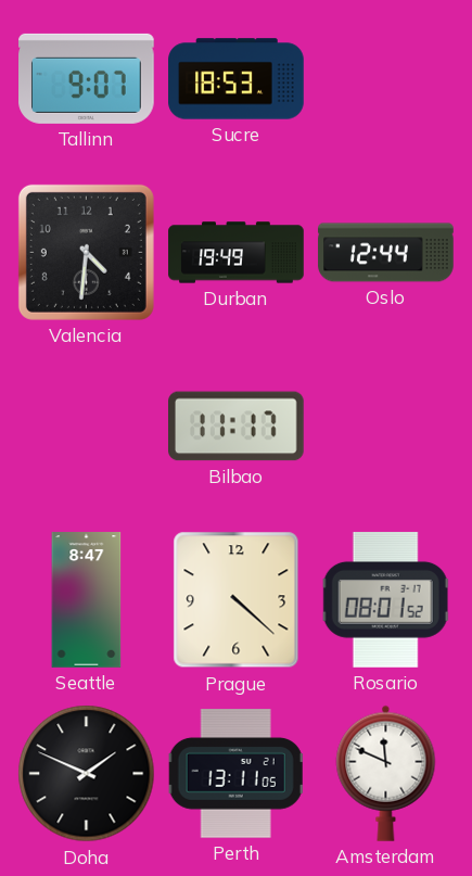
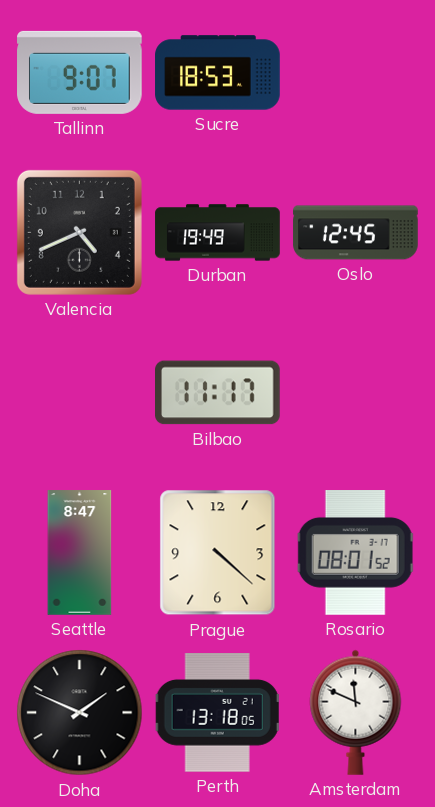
Valencia: 4:31 -> 4:41
Oslo: 12:44 -> 12:45
Perth: 13:11 -> 13:18
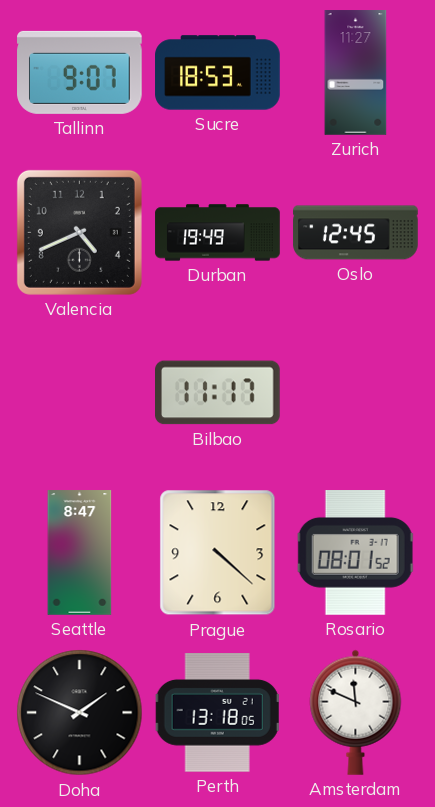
Zurich: none -> 11:27
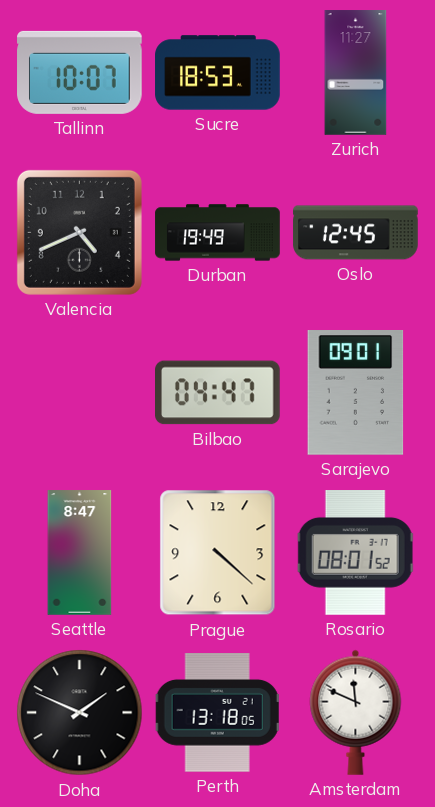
Tallinn: 9:07 -> 10:07
Bilbao: 11:17 -> 04:47
Sarajevo: none -> 09:01
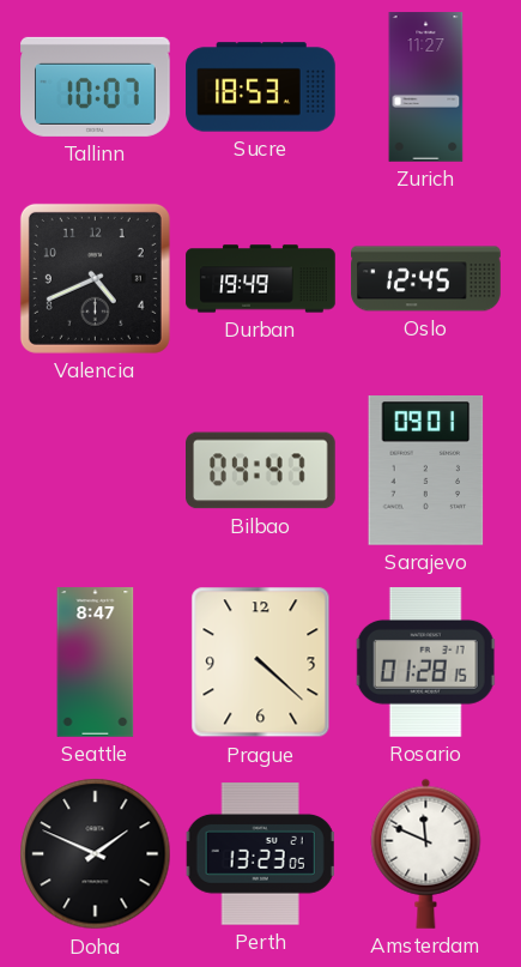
Rosario: 08:01 -> 01:28
Perth: 13:18 -> 13:23
